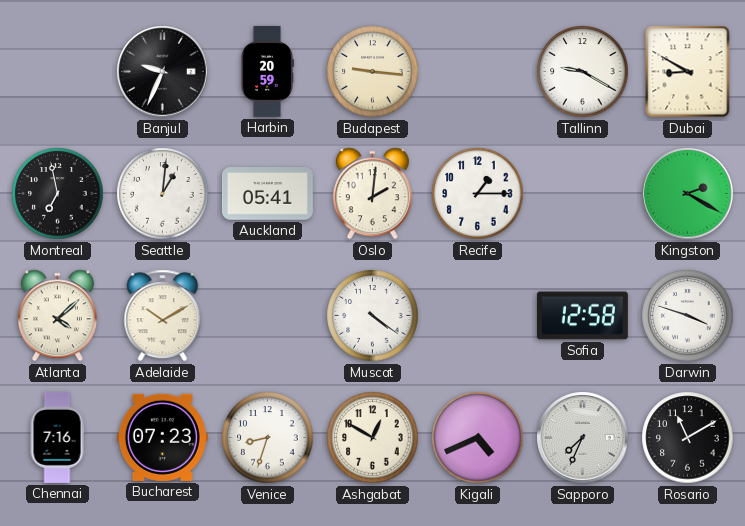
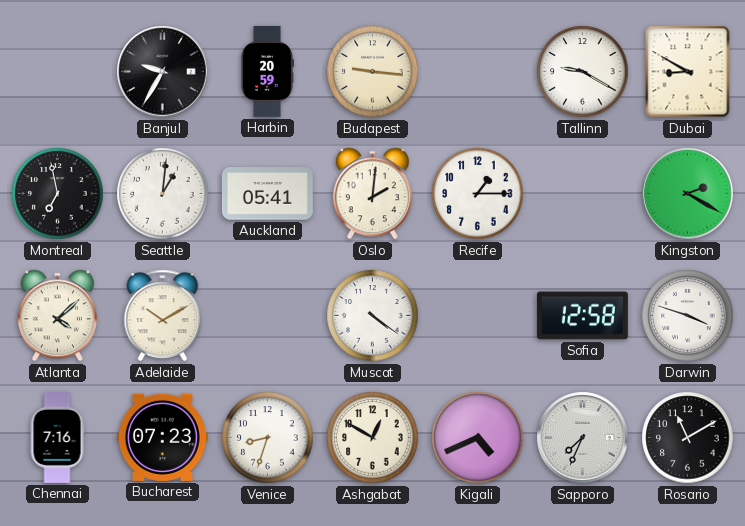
Banjul: 9:34 -> 9:35
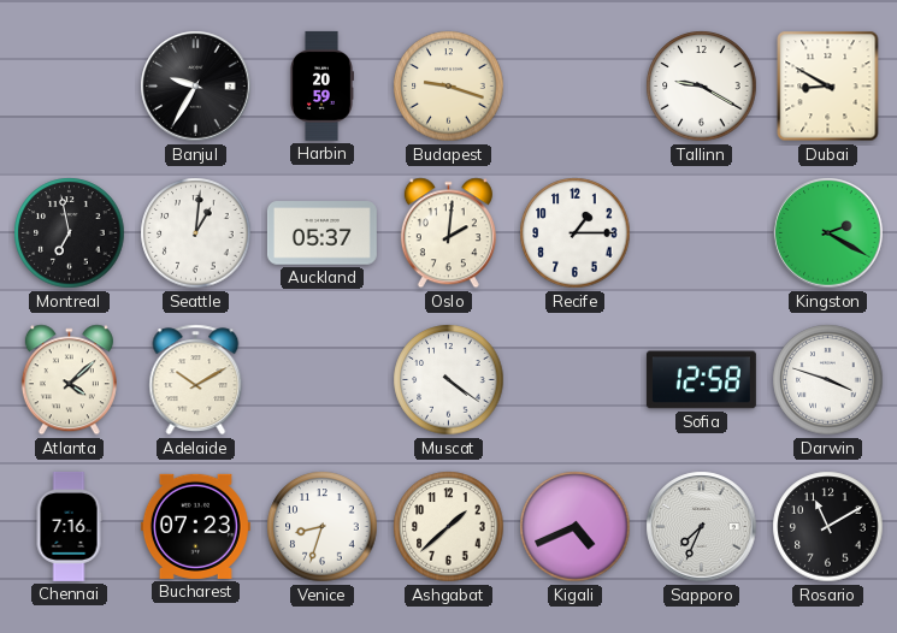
Budapest: 9:16 -> 9:18
Auckland: 05:41 -> 05:37
Ashgabat: 12:50 -> 1:38
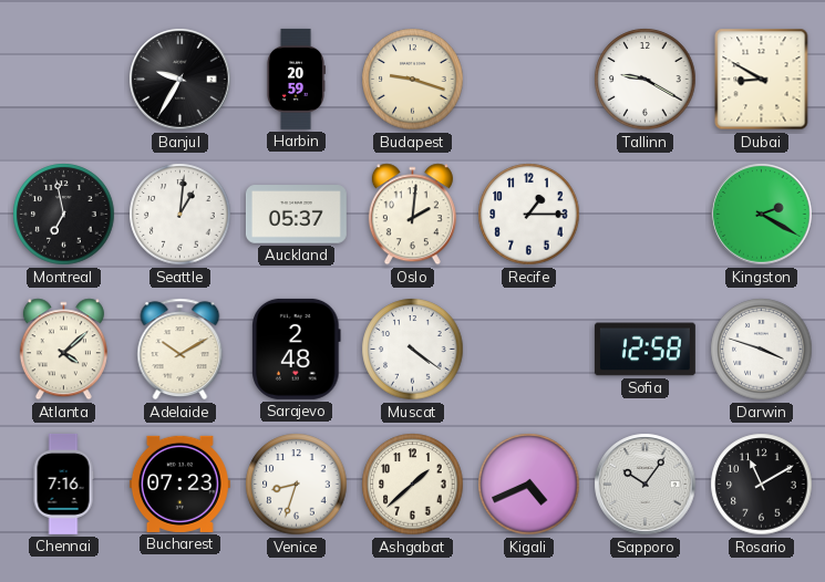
Sarajevo: none -> 2:48
Sapporo: 7:34 -> 10:06
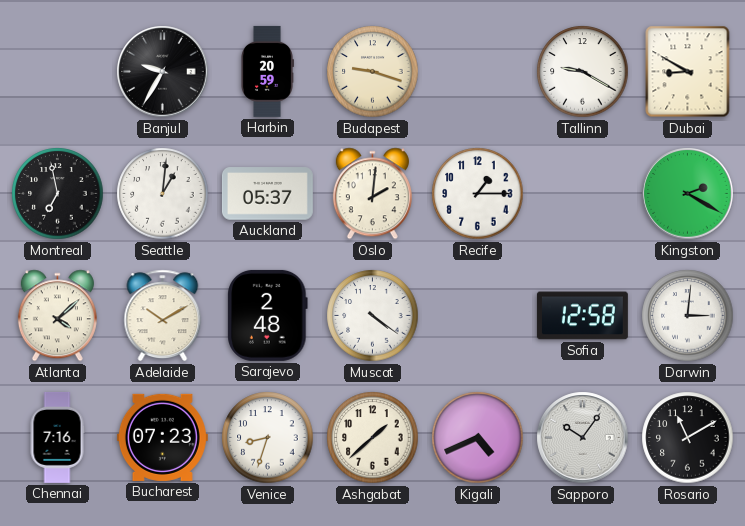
Darwin: 3:48 -> 3:01
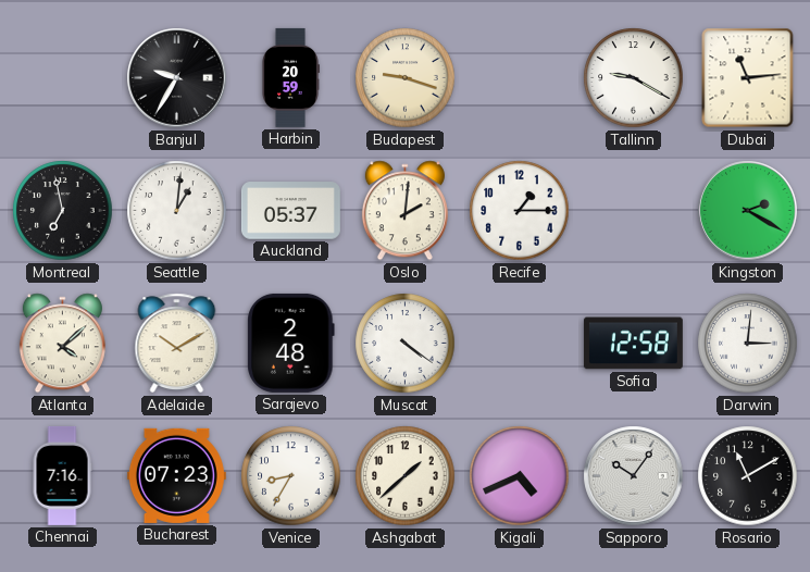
Dubai: 8:50 -> 11:14
Venice: 8:33 -> 8:35
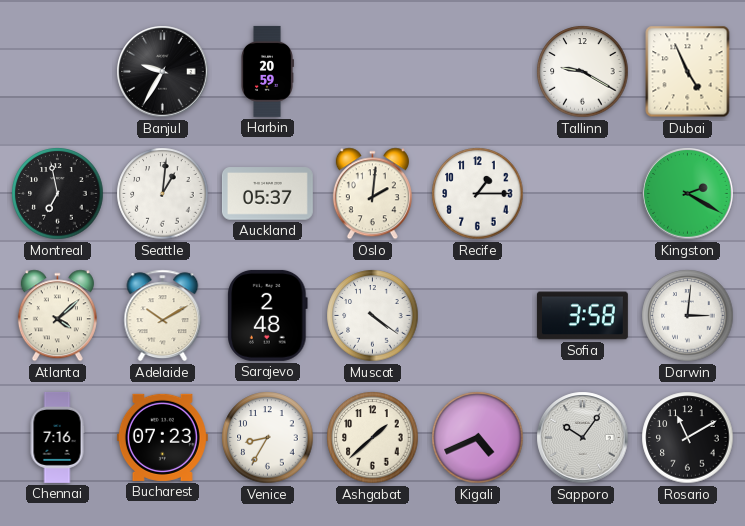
Budapest: 9:18 -> none
Dubai: 11:14 -> 4:56
Sofia: 12:58 -> 3:58
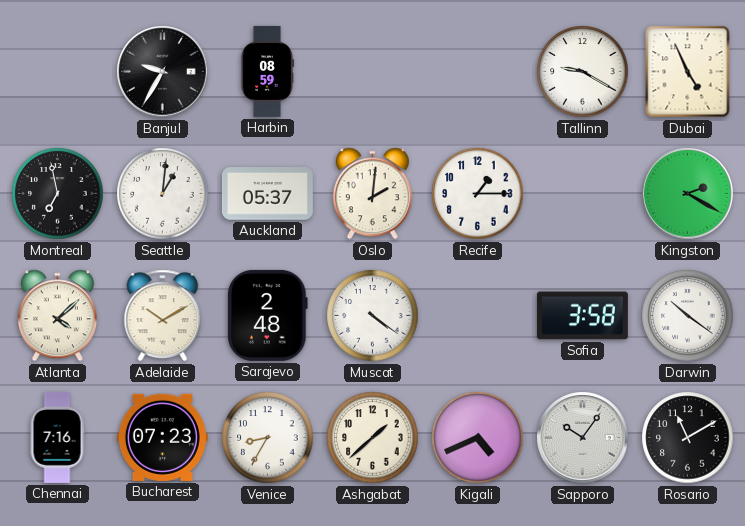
Harbin: 20:59 -> 08:59
Darwin: 3:01 -> 10:21
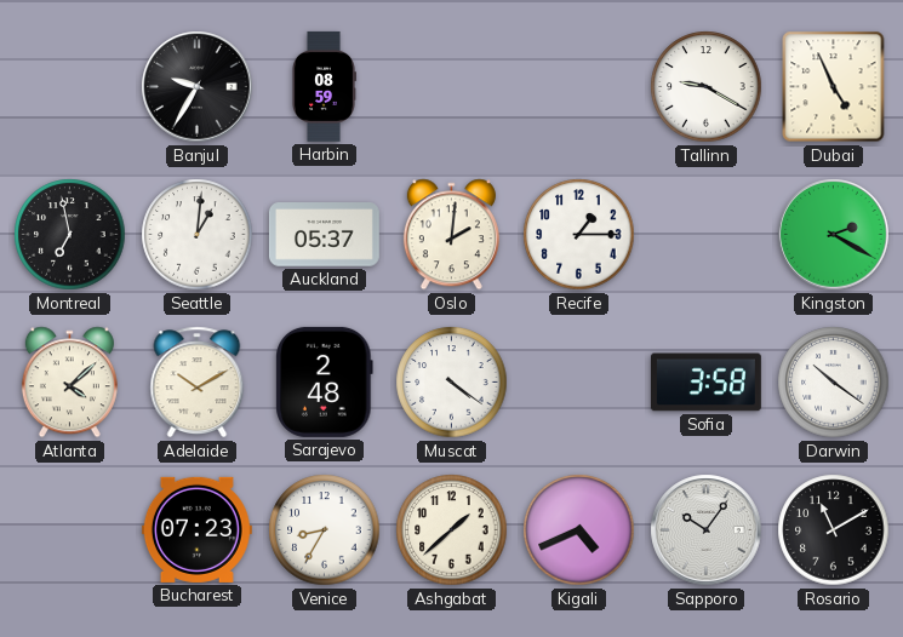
Chennai: 7:16 -> none
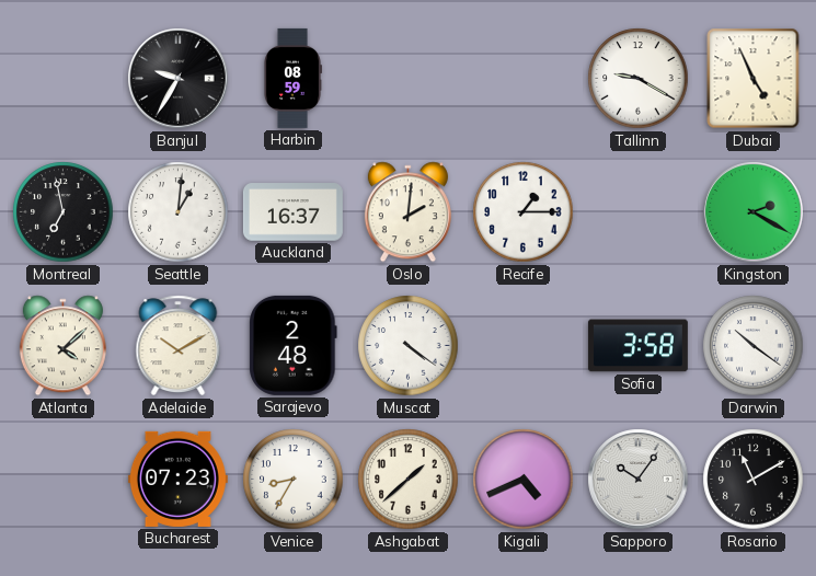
Auckland: 05:37 -> 16:37
